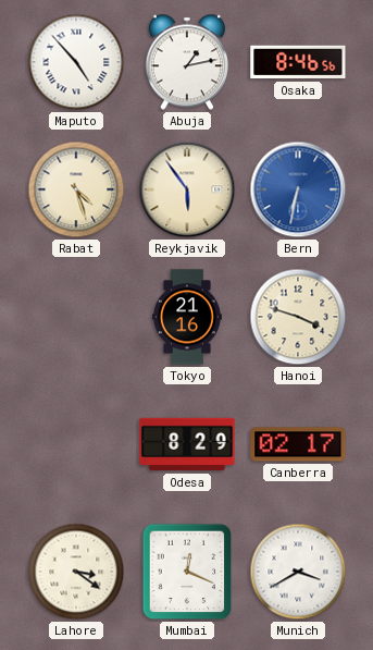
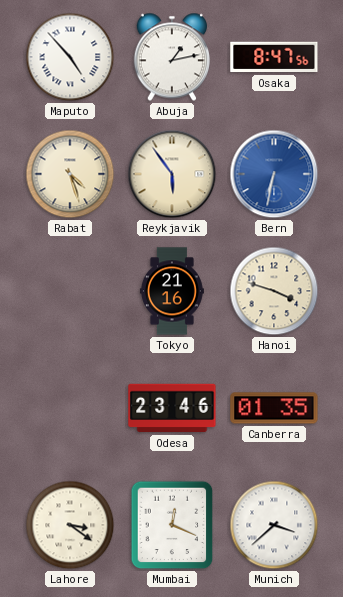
Osaka: 8:46 -> 8:47
Odesa: 8:29 -> 23:46
Canberra: 02:17 -> 01:35
Munich: 3:40 -> 3:38
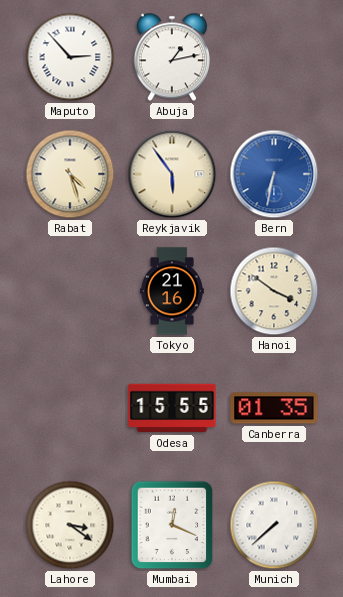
Maputo: 4:53 -> 2:53
Osaka: 8:47 -> none
Hanoi: 3:48 -> 3:51
Odesa: 23:46 -> 15:55
Munich: 3:38 -> 7:38
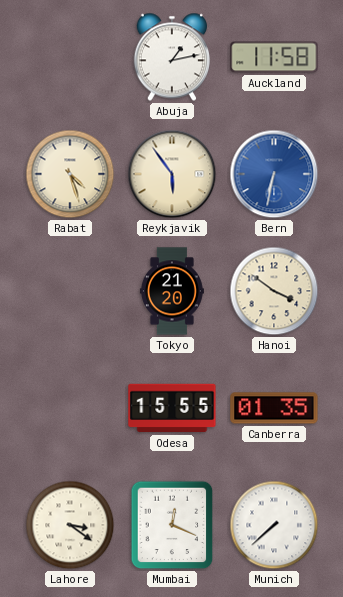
Maputo: 2:53 -> none
Auckland: none -> 11:58
Tokyo: 21:16 -> 21:20
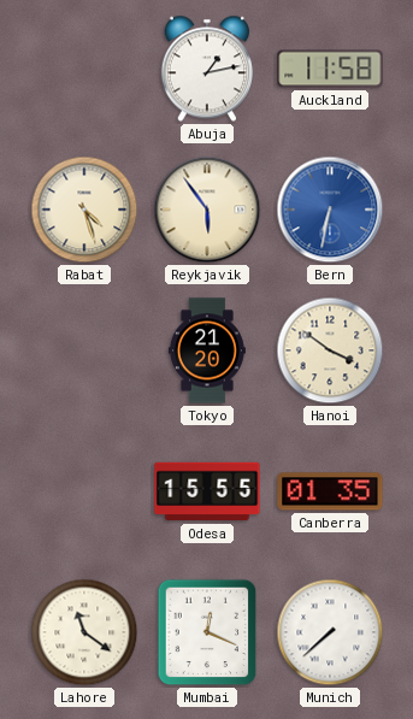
Lahore: 3:21 -> 11:21
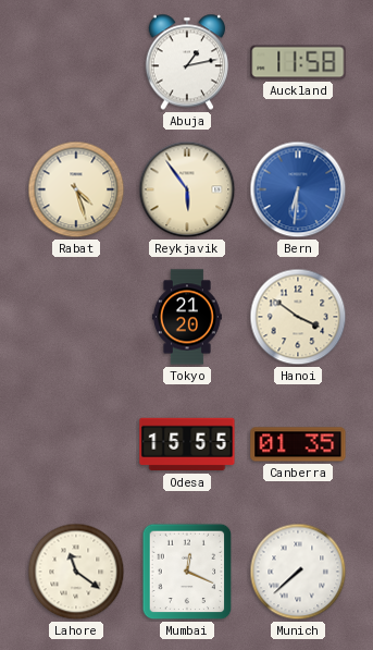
Bern: 6:32 -> 6:31
